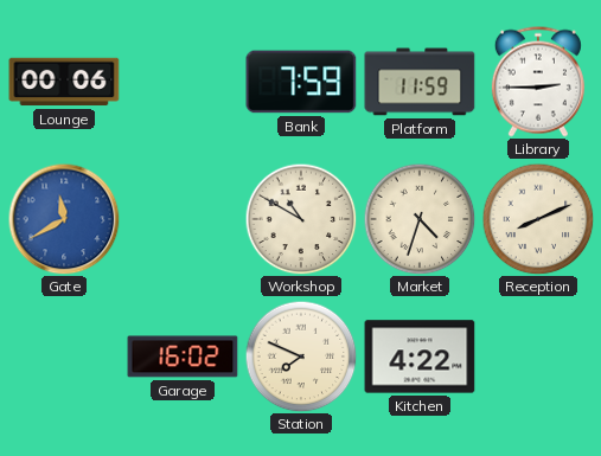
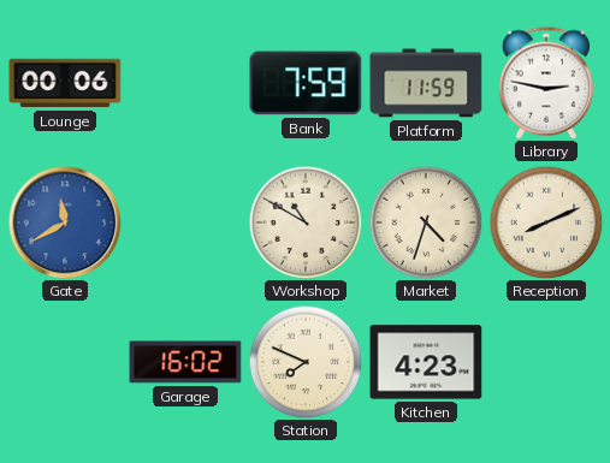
Library: 2:45 -> 2:47
Kitchen: 4:22 -> 4:23
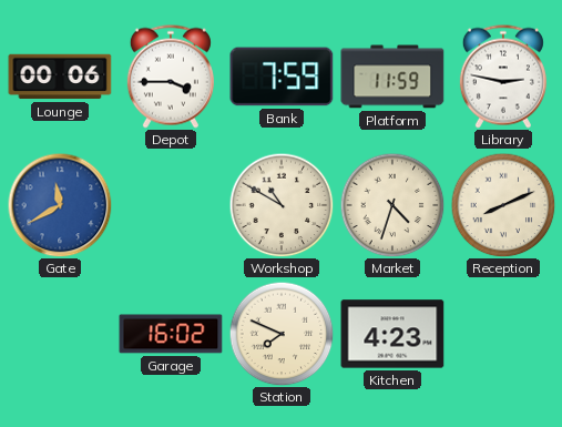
Depot: none -> 3:45
